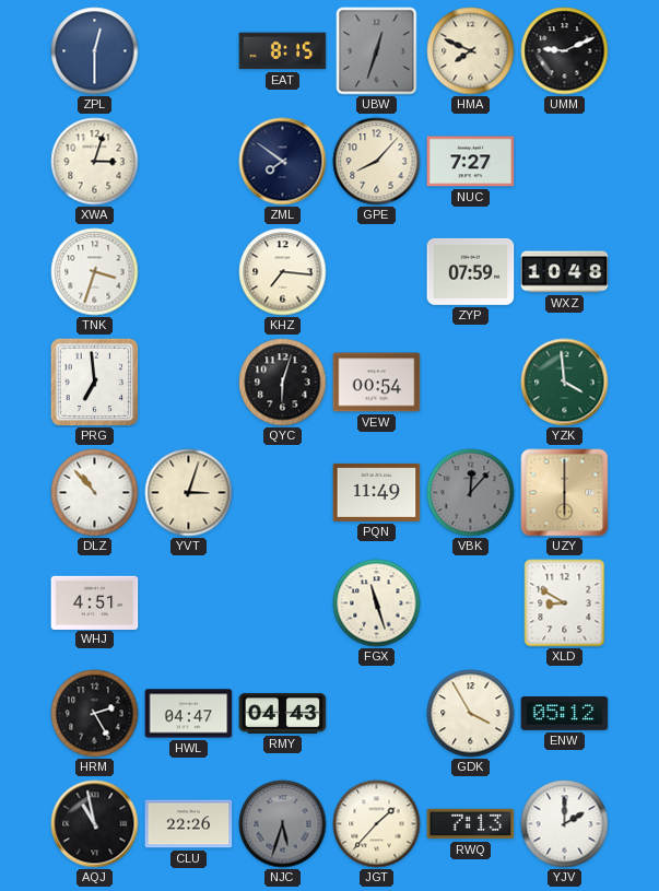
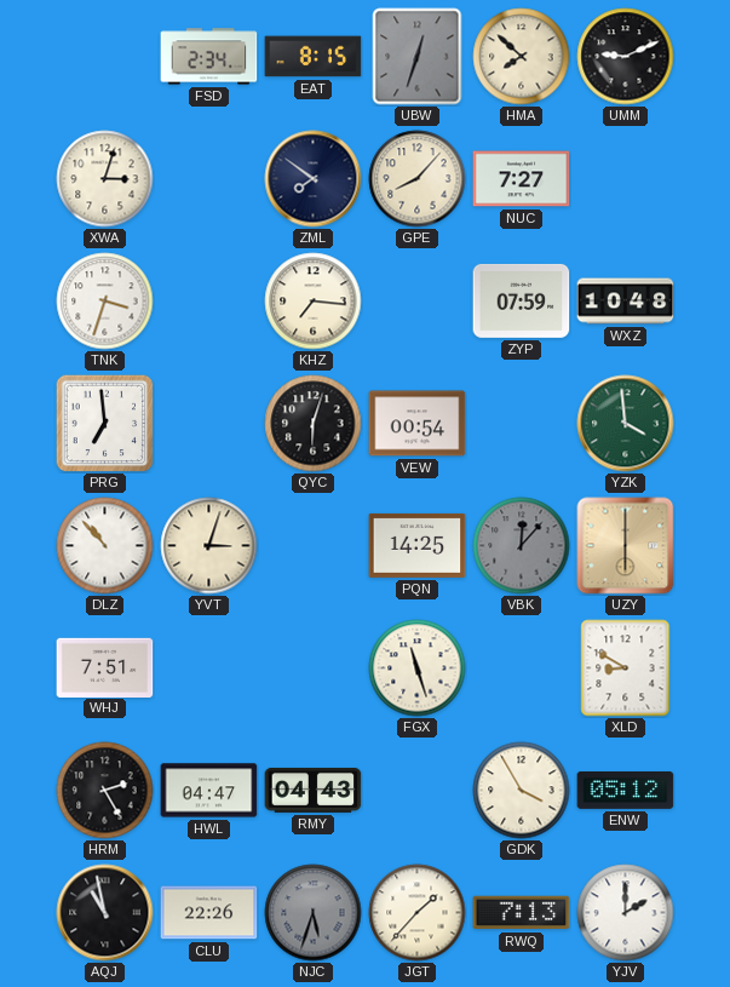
ZPL: 12:30 -> none
FSD: none -> 2:34
HMA: 7:49 -> 7:52
PQN: 11:49 -> 14:25
WHJ: 4:51 -> 7:51
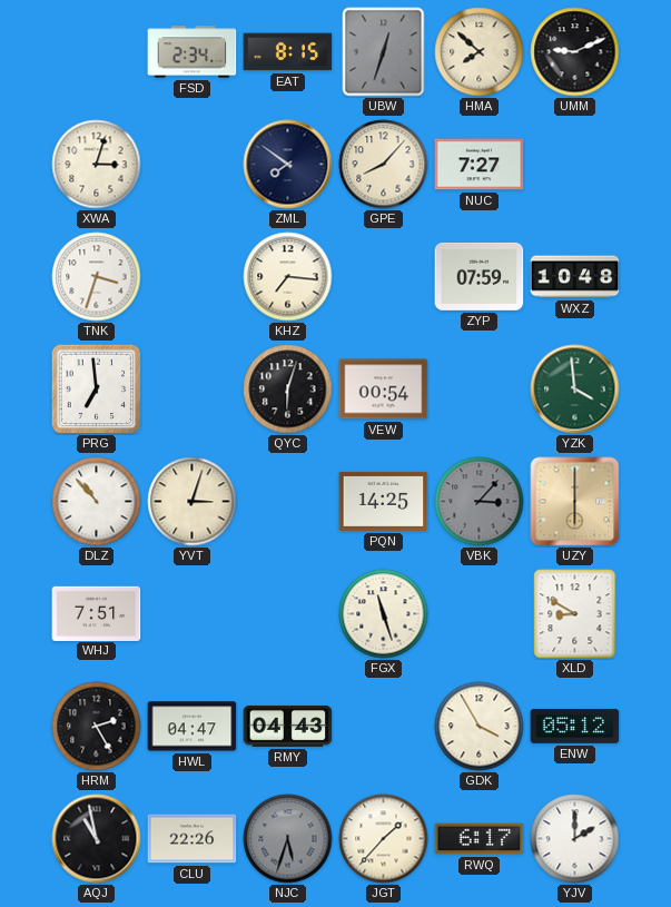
VBK: 12:07 -> 3:07
RWQ: 7:13 -> 6:17
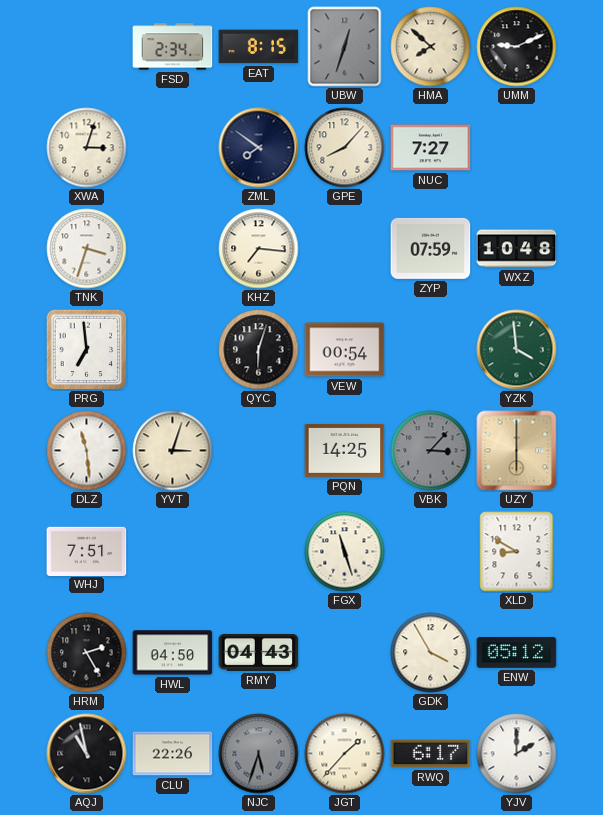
DLZ: 10:53 -> 11:29
HWL: 04:47 -> 04:50
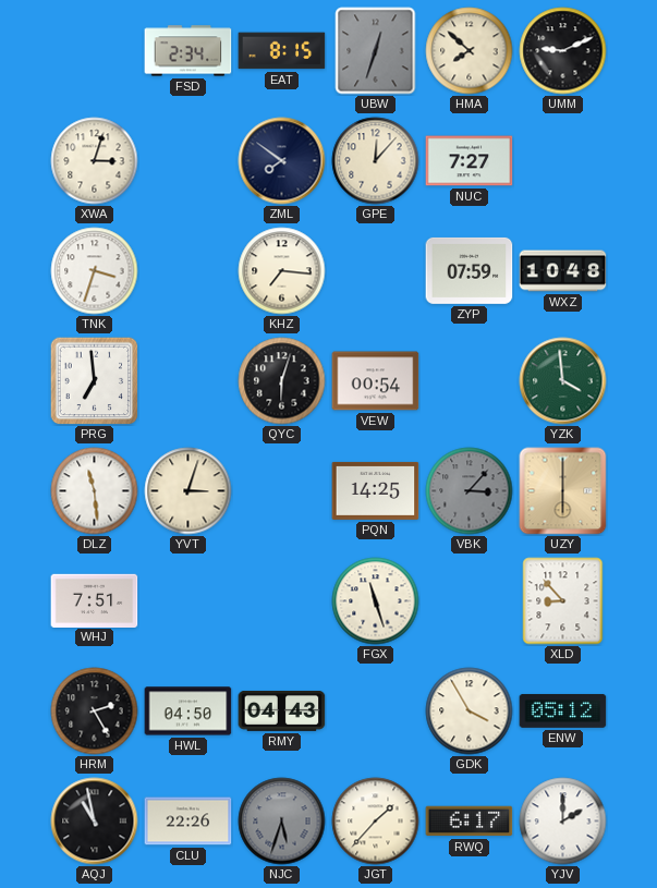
GPE: 8:07 -> 12:07
XLD: 8:50 -> 8:53
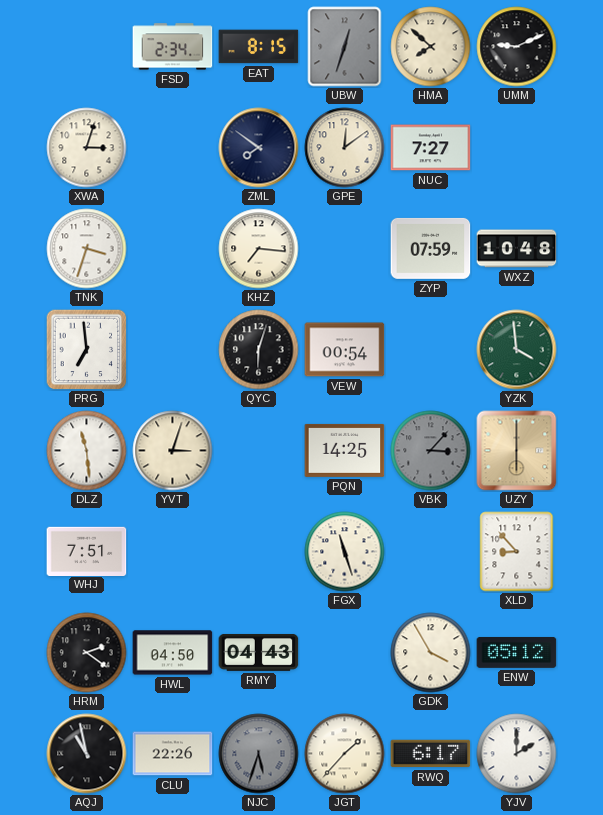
GPE: 12:07 -> 12:09
HRM: 2:25 -> 2:21
